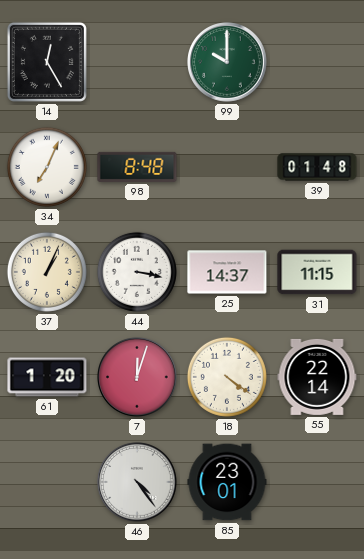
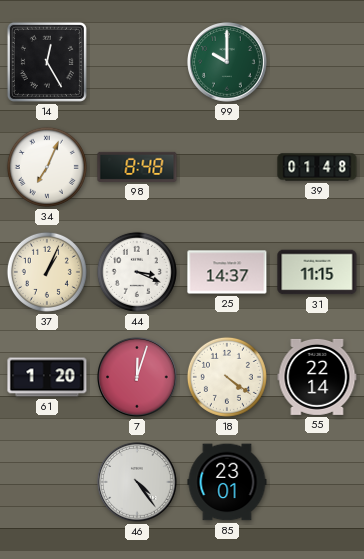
44: 3:17 -> 3:19
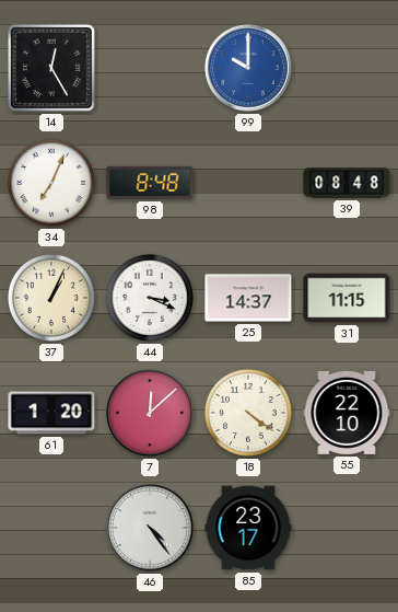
99 dial: green -> blue
39: 01:48 -> 08:48
7: 12:03 -> 12:08
55: 22:14 -> 22:10
85: 23:01 -> 23:17
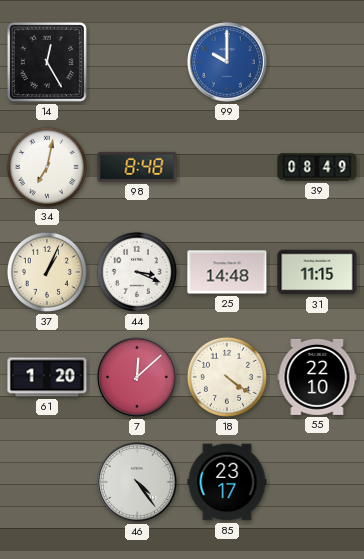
34: 7:04 -> 7:02
39: 08:48 -> 08:49
25: 14:37 -> 14:48
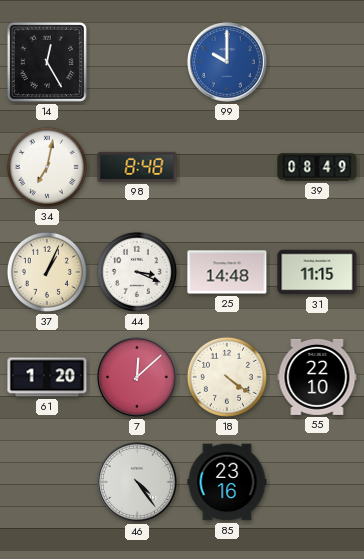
85: 23:17 -> 23:16
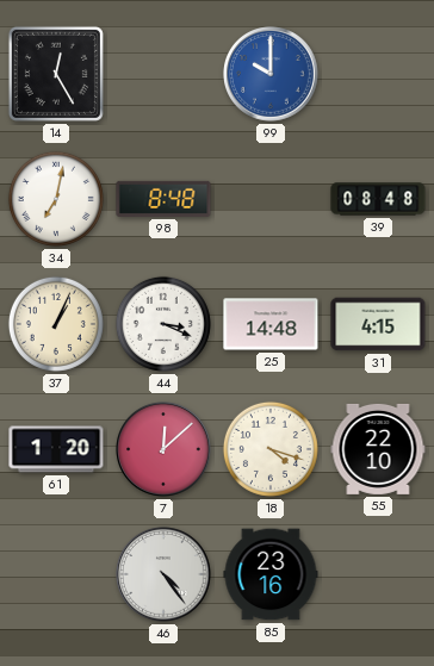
39: 08:49 -> 08:48
31: 11:15 -> 4:15
18: 4:21 -> 4:18
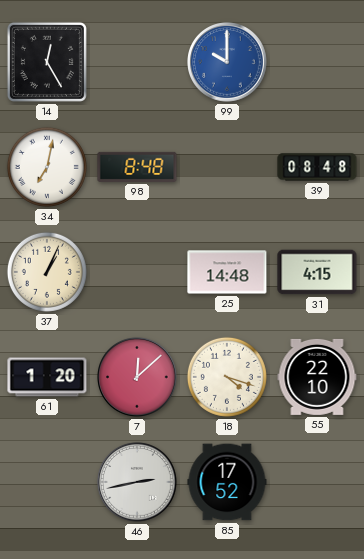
44: 3:19 -> none
46: 4:24 -> 2:43
85: 23:16 -> 17:52
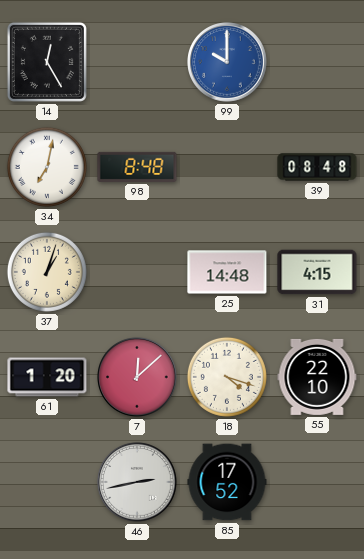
37: 1:04 -> 1:03
